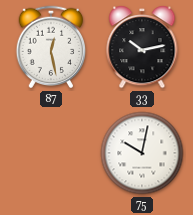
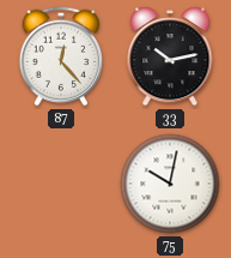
87: 12:28 -> 12:23
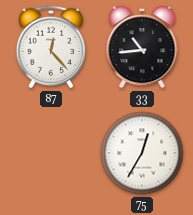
33: 10:13 -> 10:44
75: 10:02 -> 12:35
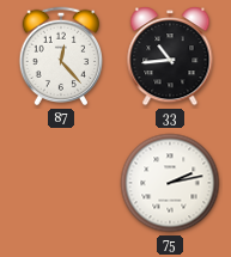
75: 12:35 -> 2:13
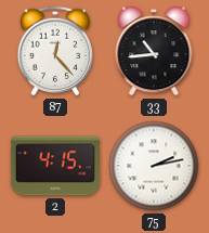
2: none -> 4:15
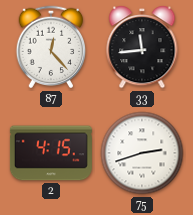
33: 10:44 -> 11:44
75: 2:13 -> 2:42
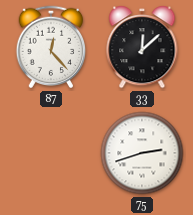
33: 11:44 -> 12:08
2: 4:15 -> none
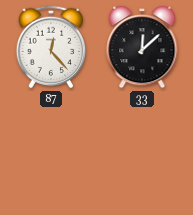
75: 2:42 -> none
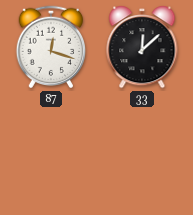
87: 12:23 -> 12:18
